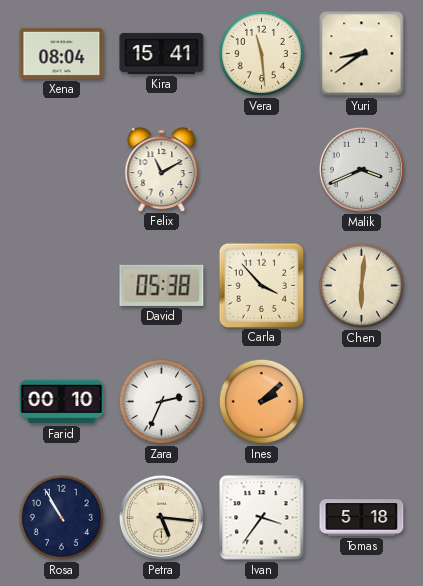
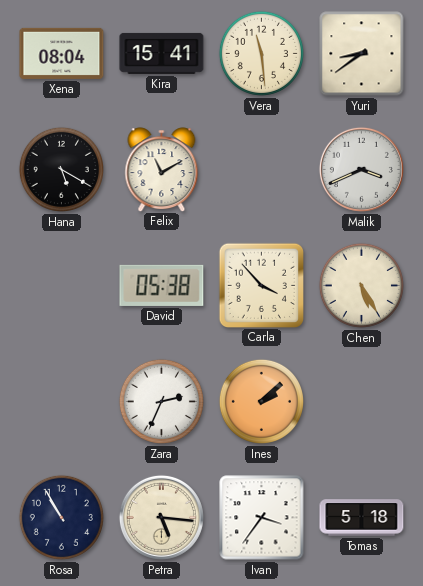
Hana: none -> 5:20
Chen: 6:01 -> 5:25
Farid: 00:10 -> none
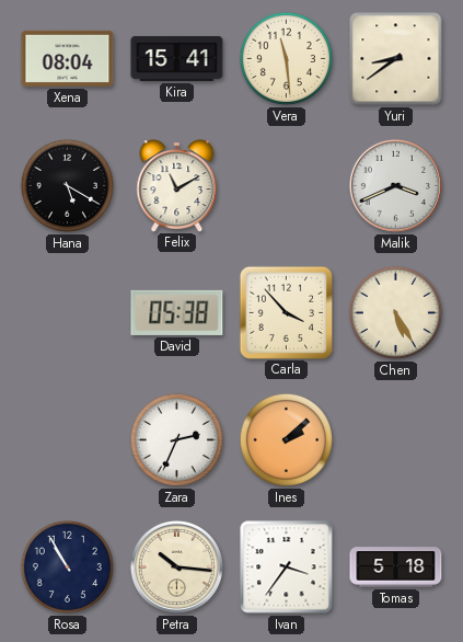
Petra: 5:16 -> 10:16
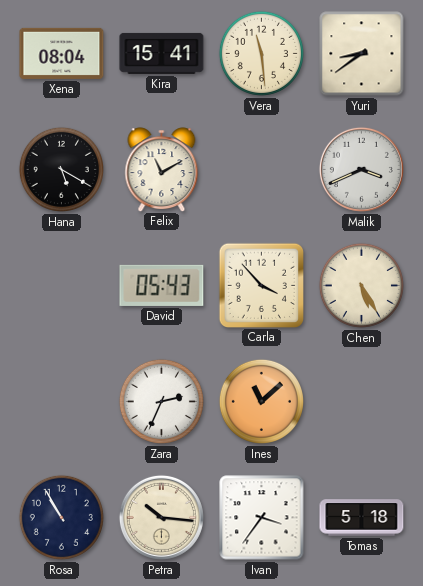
David: 05:38 -> 05:43
Ines: 2:08 -> 11:08
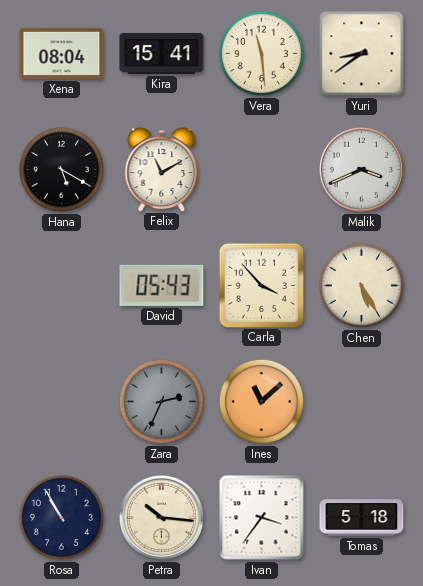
Zara dial: white -> grey
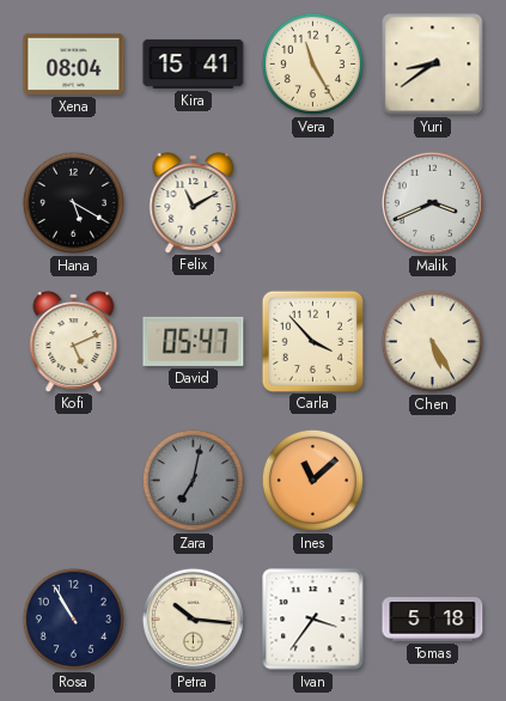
Vera: 11:29 -> 11:25
Kofi: none -> 5:11
David: 05:43 -> 05:47
Zara: 2:34 -> 7:02
